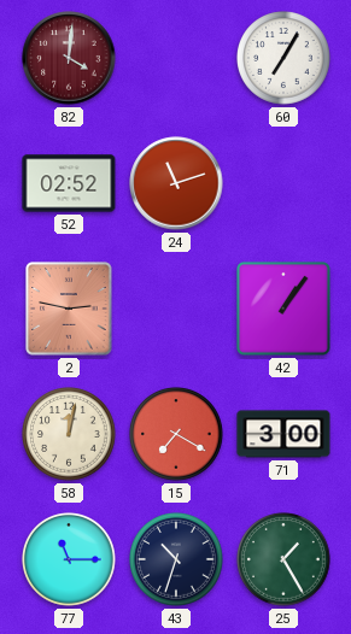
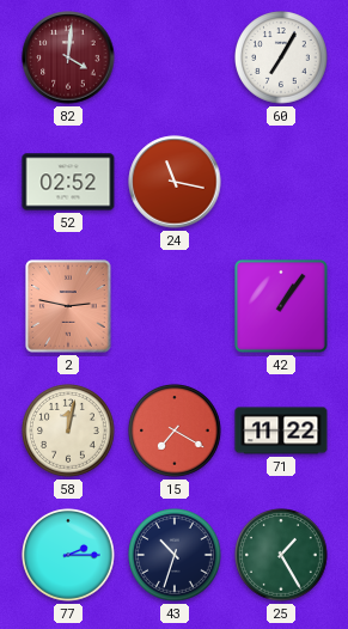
24: 11:12 -> 11:17
71: 3:00 -> 11:22
77: 11:15 -> 2:15
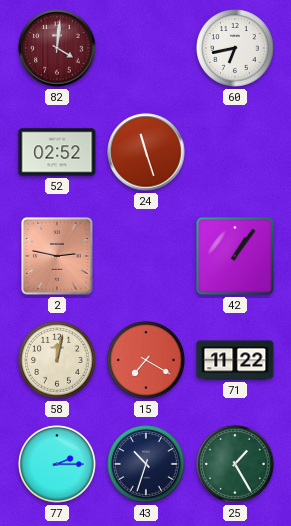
60: 7:05 -> 6:43
24: 11:17 -> 11:27
